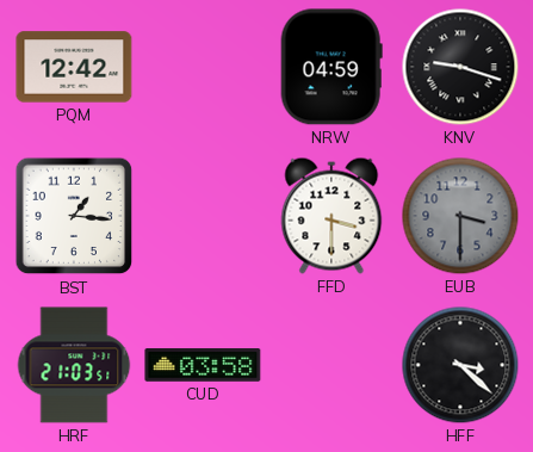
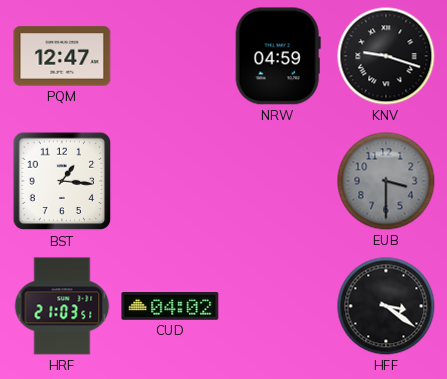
PQM: 12:42 -> 12:47
FFD: 3:30 -> none
CUD: 03:58 -> 04:02
HFF: 3:22 -> 3:21
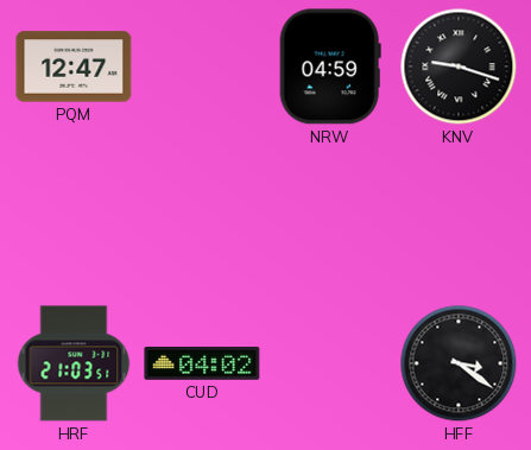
BST: 1:16 -> none
EUB: 3:30 -> none
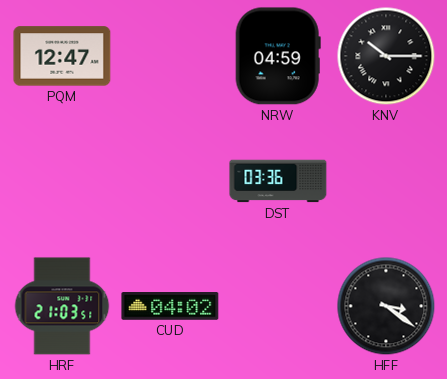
KNV: 9:18 -> 10:15
DST: none -> 03:36
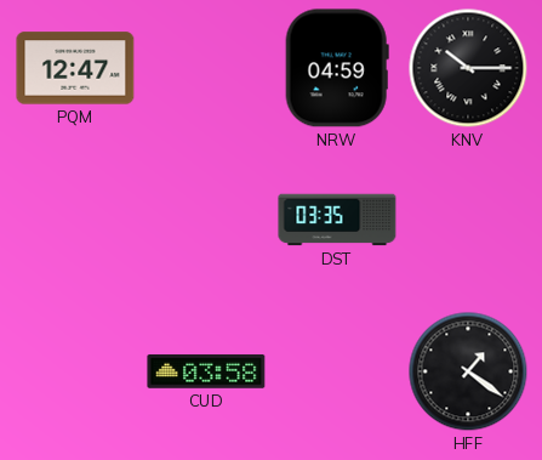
DST: 03:36 -> 03:35
HRF: 21:03 -> none
CUD: 04:02 -> 03:58
HFF: 3:21 -> 1:21
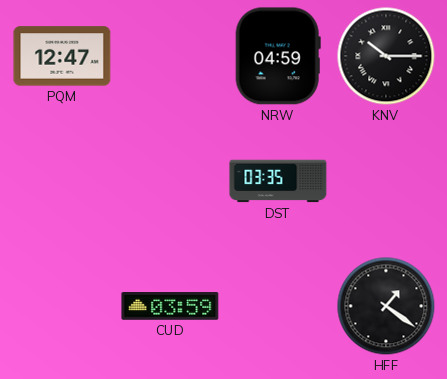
CUD: 03:58 -> 03:59
